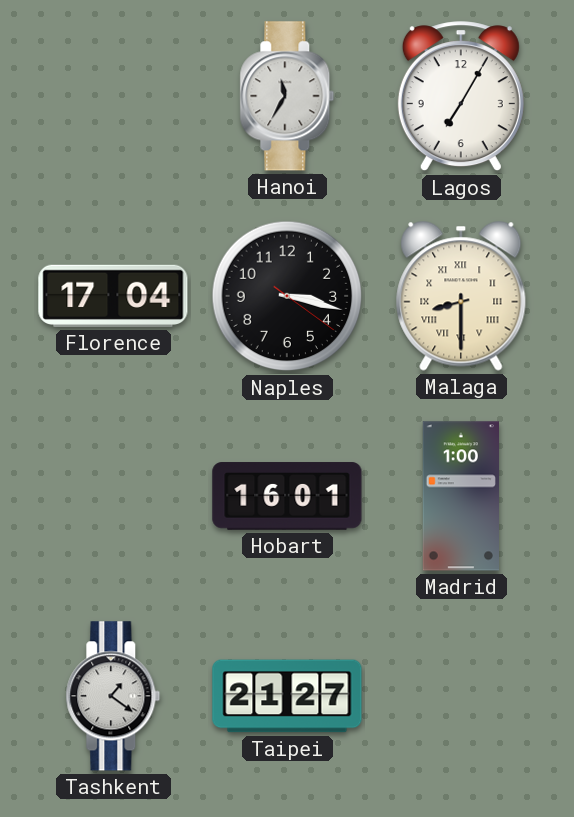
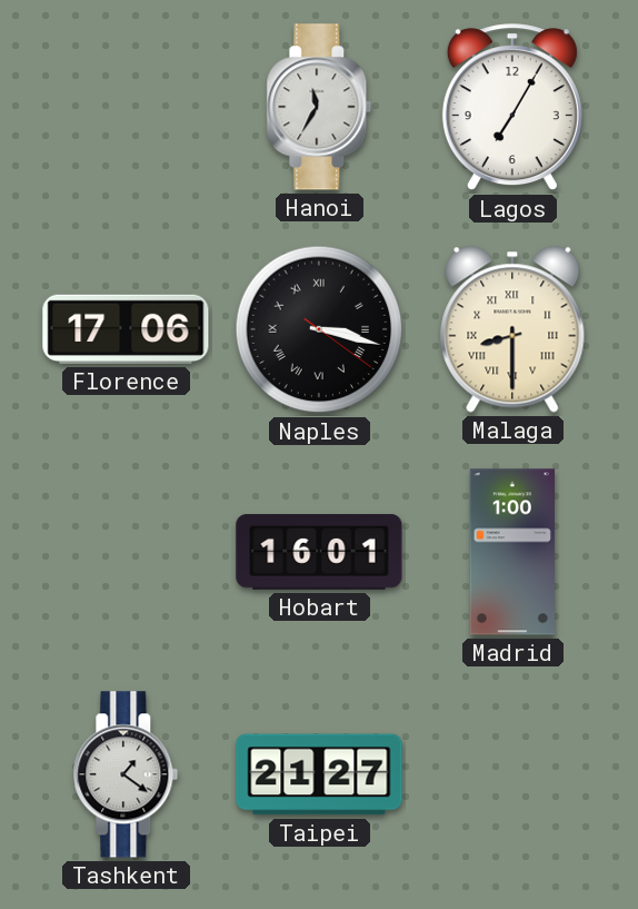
Florence: 17:04 -> 17:06
Naples numerals: Arabic -> Roman
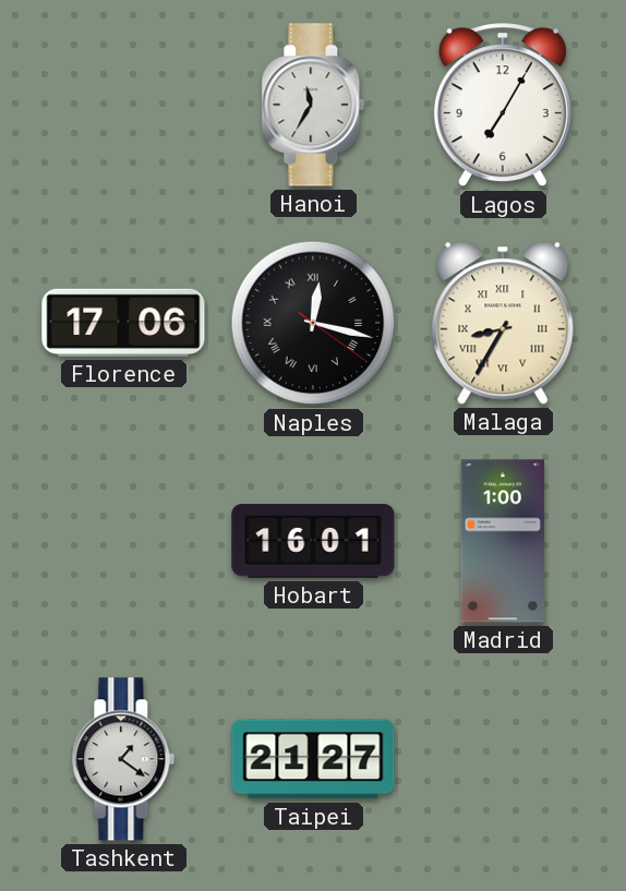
Naples: 3:17 -> 12:17
Malaga: 8:30 -> 8:35
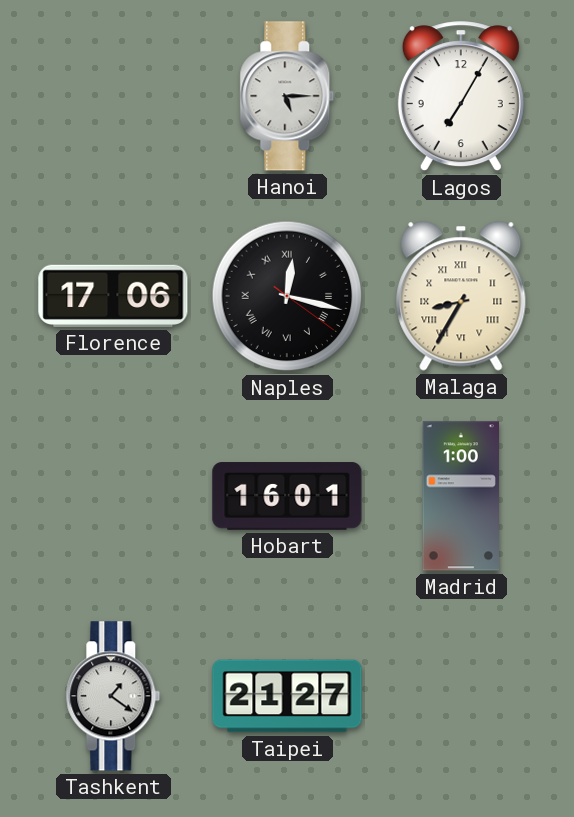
Hanoi: 11:35 -> 5:15
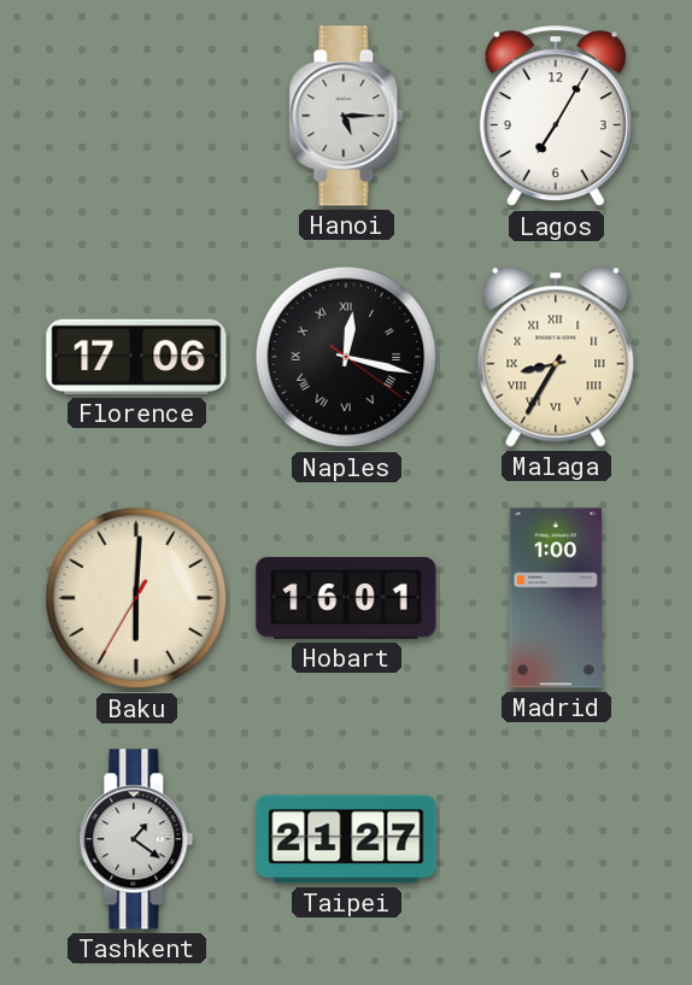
Baku: none -> 6:00
